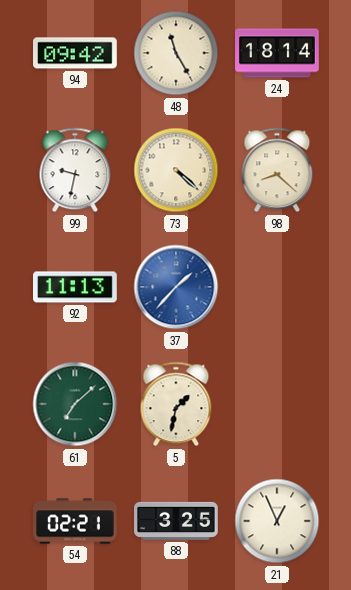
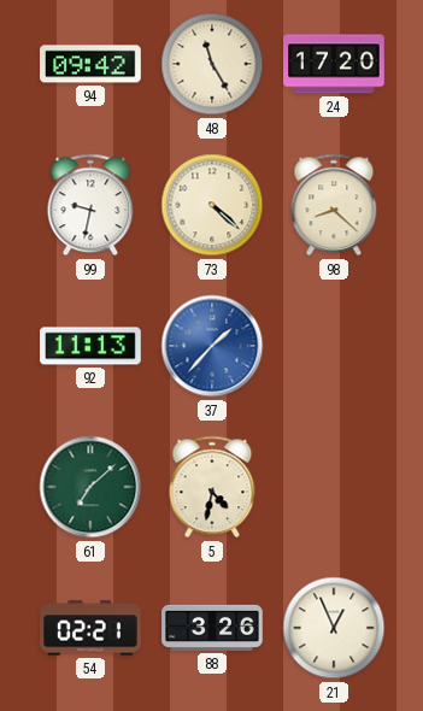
24: 18:14 -> 17:20
5: 1:32 -> 4:32
88: 3:25 -> 3:26
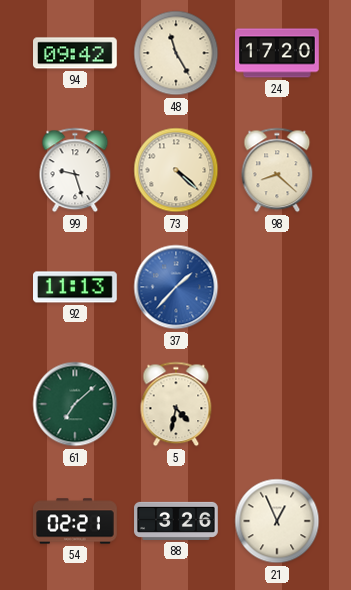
99: 9:32 -> 9:27
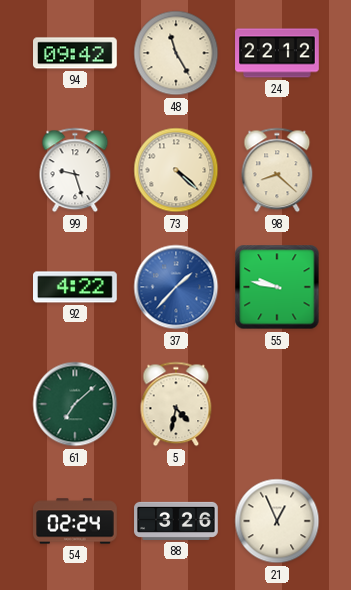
24: 17:20 -> 22:12
92: 11:13 -> 4:22
55: none -> 9:47
54: 02:21 -> 02:24
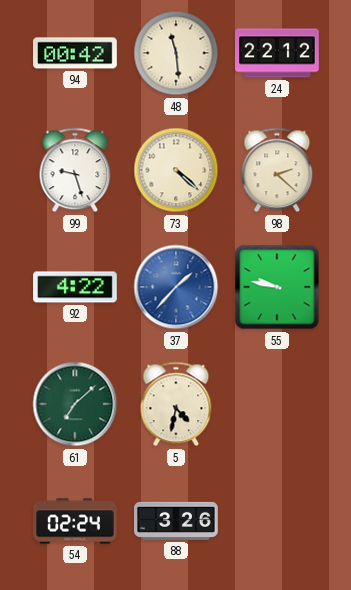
94: 09:42 -> 00:42
48: 11:25 -> 11:29
98: 8:22 -> 2:22
21: 12:56 -> none
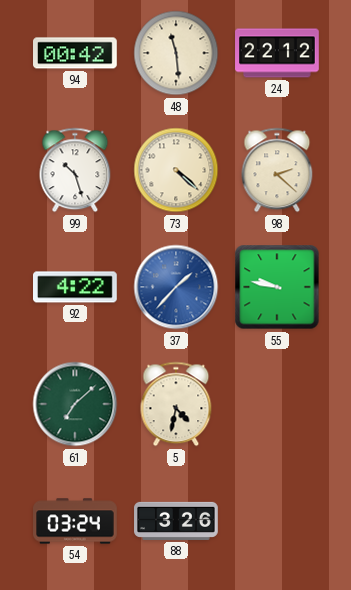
99: 9:27 -> 10:27
54: 02:24 -> 03:24
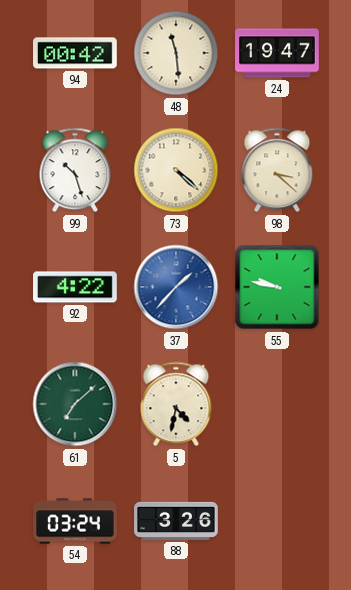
24: 22:12 -> 19:47
98: 2:22 -> 3:22
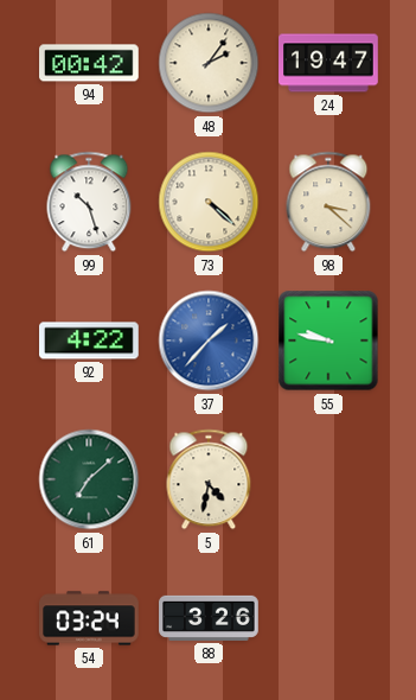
48: 11:29 -> 2:06
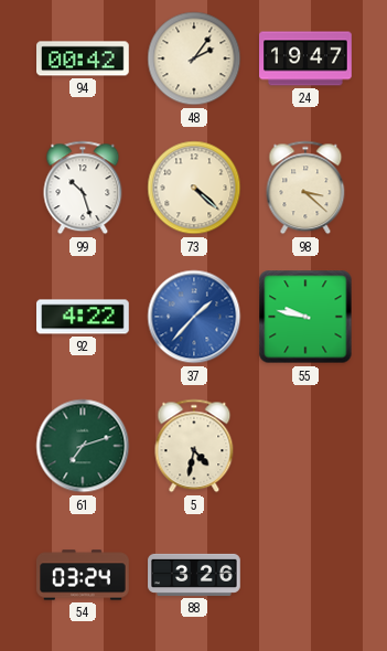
61: 7:08 -> 7:12
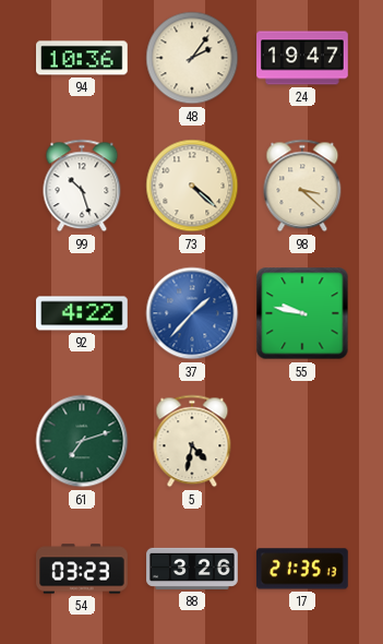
94: 00:42 -> 10:36
54: 03:24 -> 03:23
17: none -> 21:35
